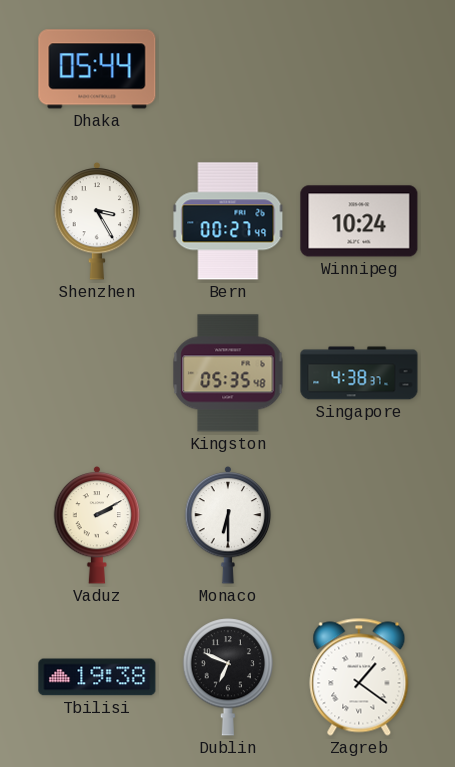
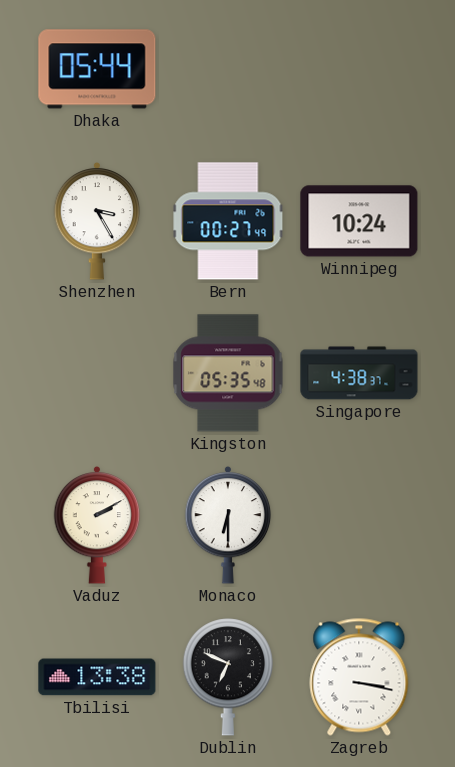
Tbilisi: 19:38 -> 13:38
Zagreb: 1:21 -> 3:17
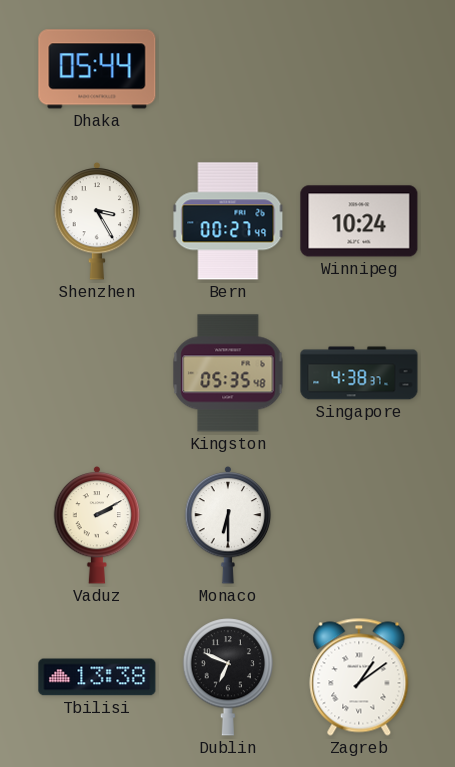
Zagreb: 3:17 -> 1:09
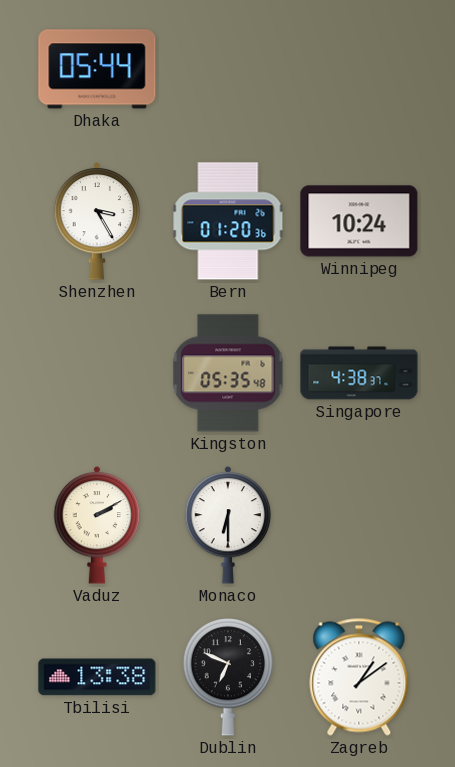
Bern: 00:27 -> 01:20
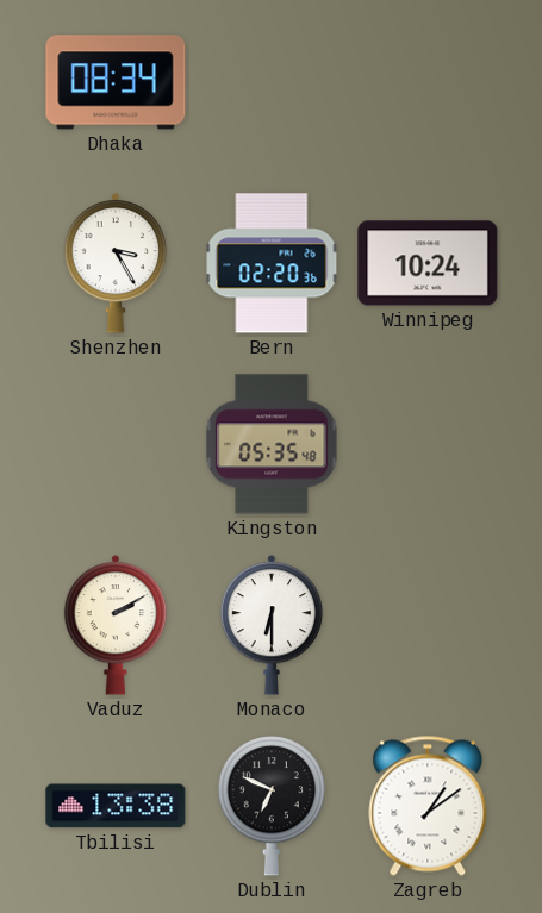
Dhaka: 05:44 -> 08:34
Bern: 01:20 -> 02:20
Singapore: 4:38 -> none
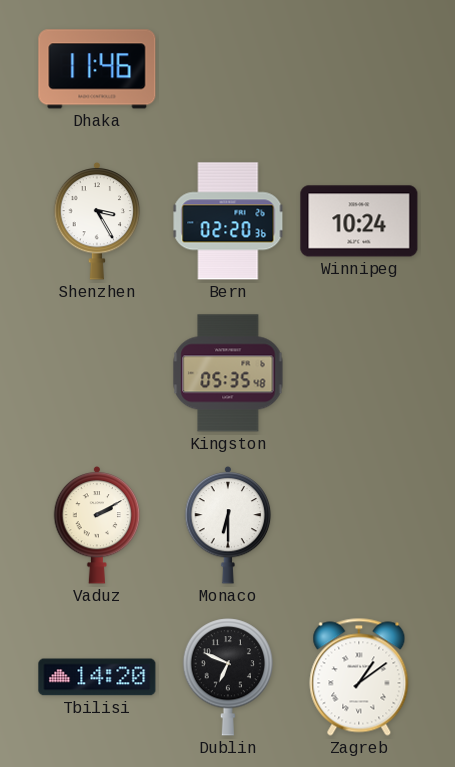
Dhaka: 08:34 -> 11:46
Tbilisi: 13:38 -> 14:20
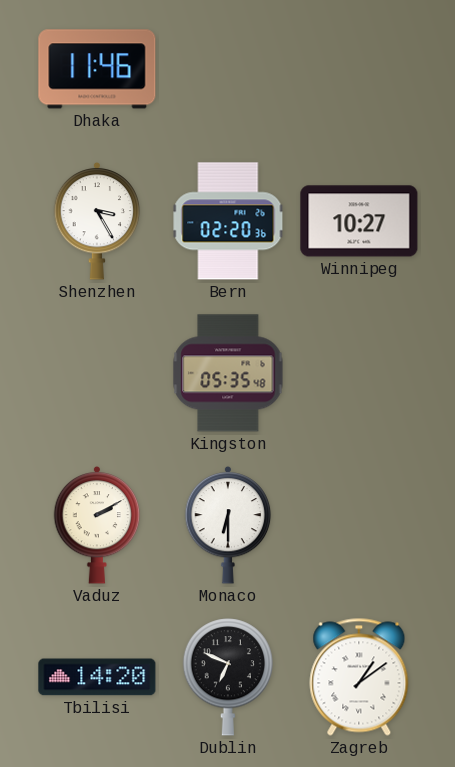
Winnipeg: 10:24 -> 10:27
